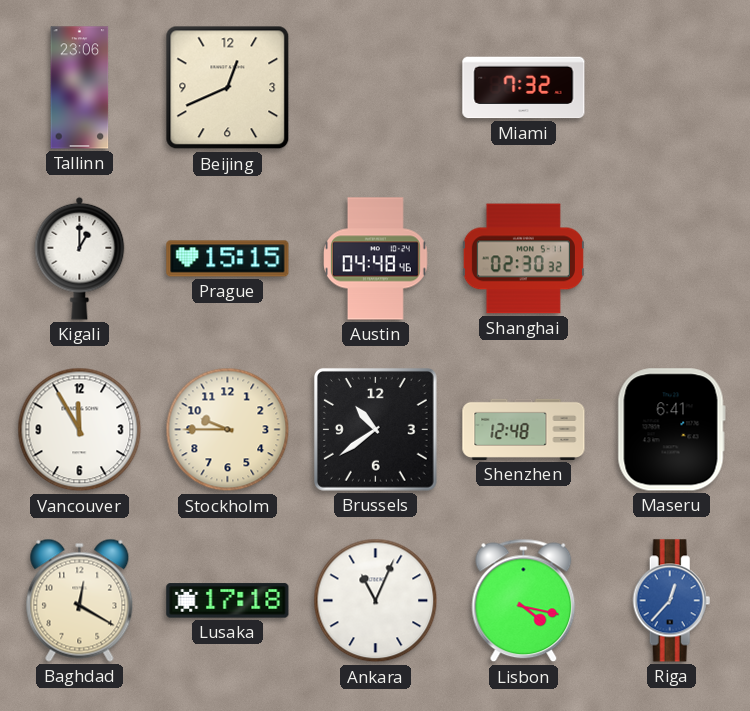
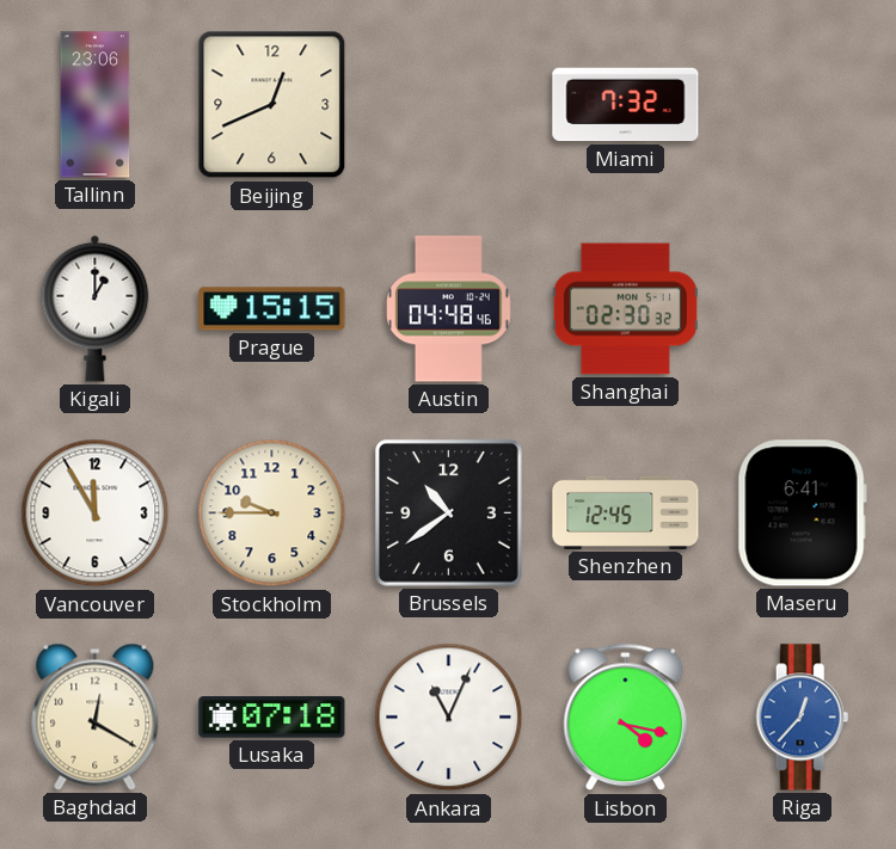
Shenzhen: 12:48 -> 12:45
Lusaka: 17:18 -> 07:18
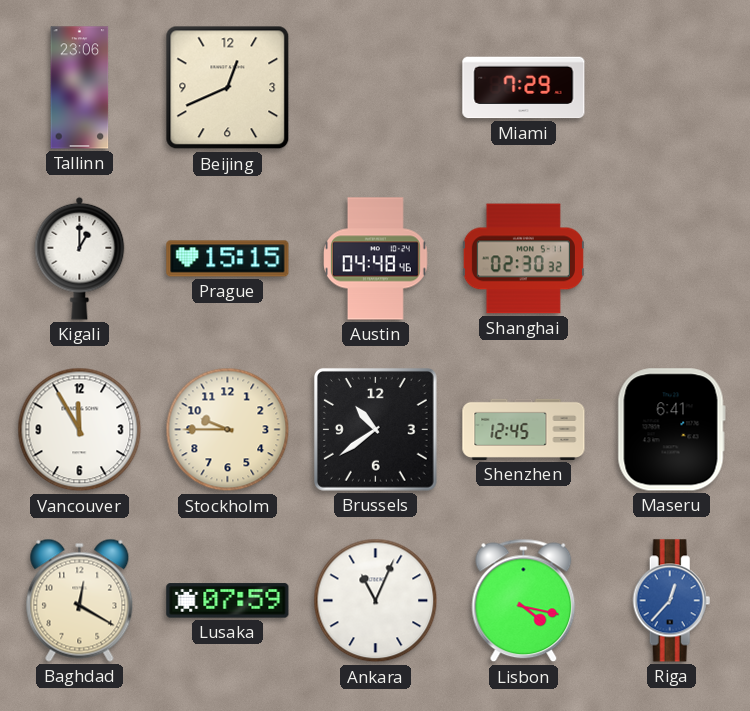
Miami: 7:32 -> 7:29
Lusaka: 07:18 -> 07:59
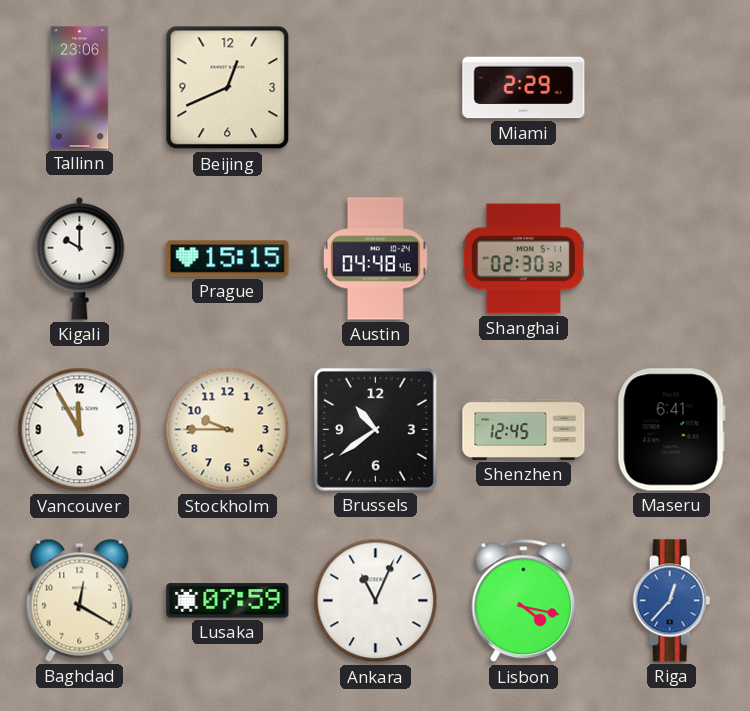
Miami: 7:29 -> 2:29
Kigali: 1:00 -> 10:00
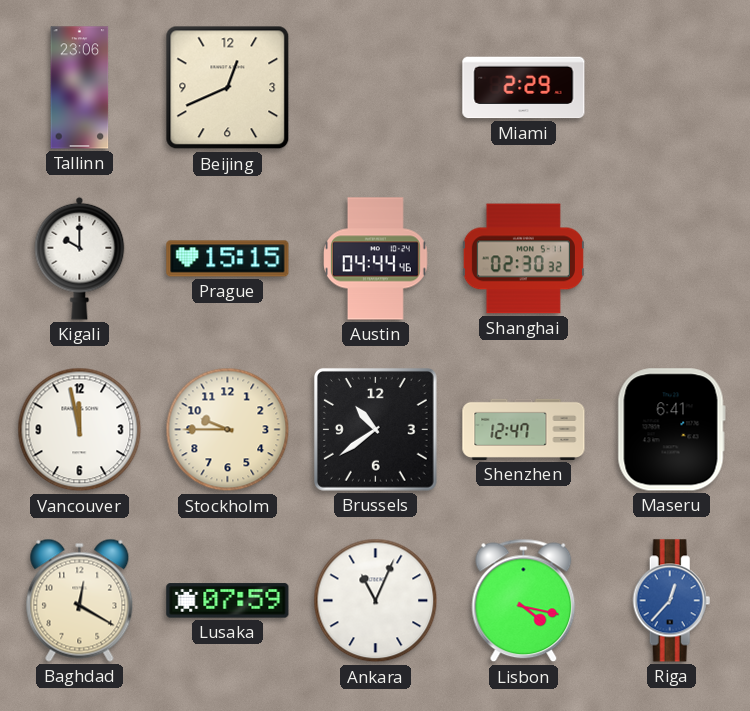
Austin: 04:48 -> 04:44
Vancouver: 11:55 -> 11:58
Shenzhen: 12:45 -> 12:47
